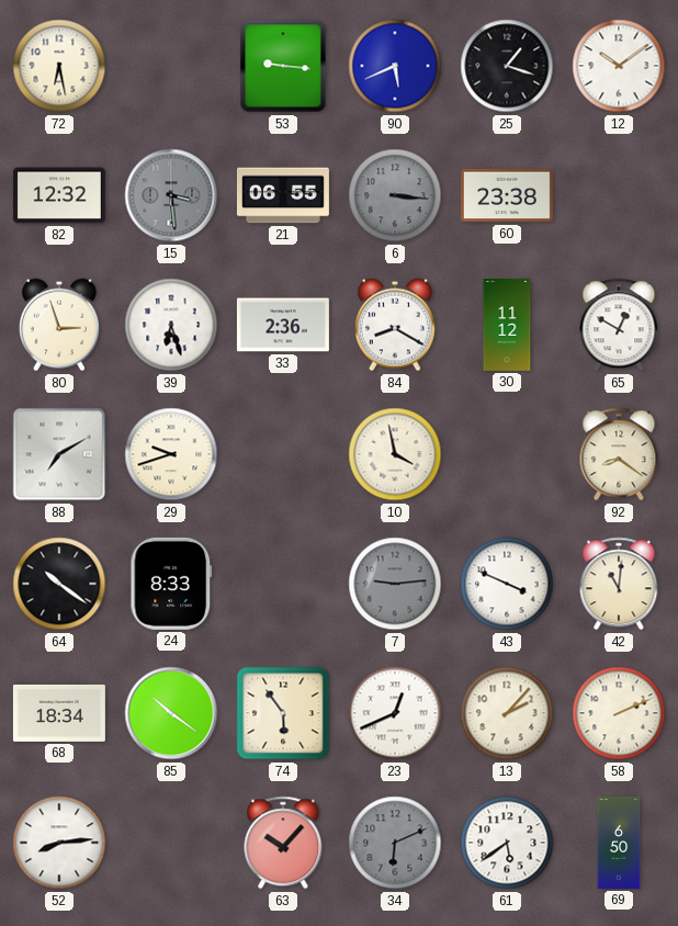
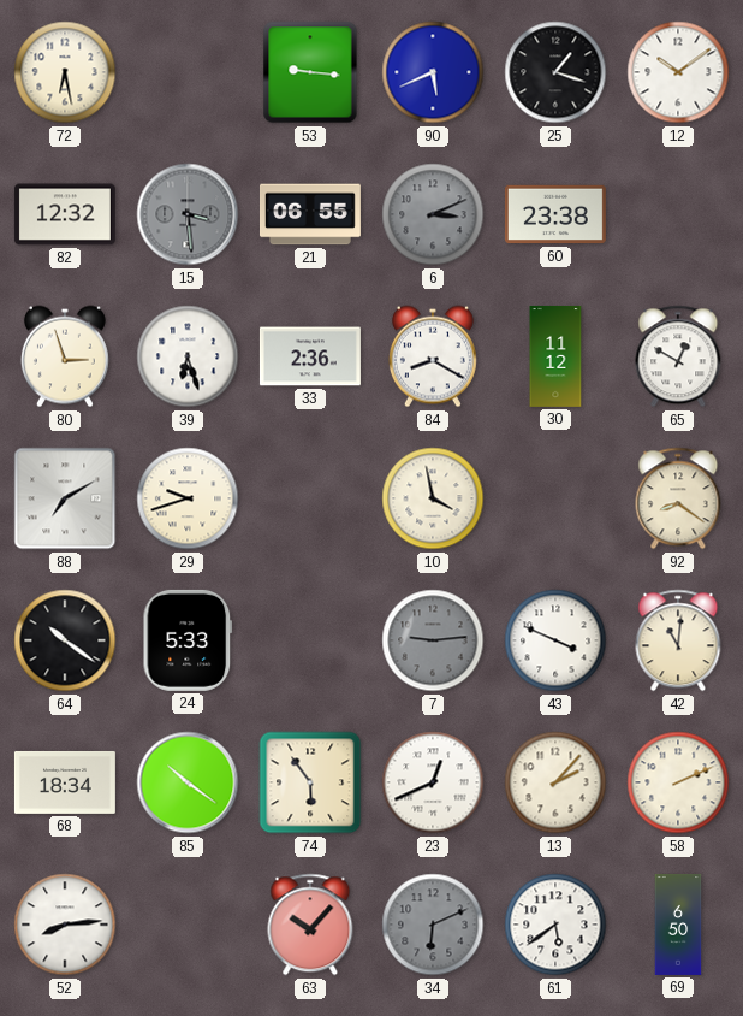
6: 3:16 -> 3:11
24: 8:33 -> 5:33
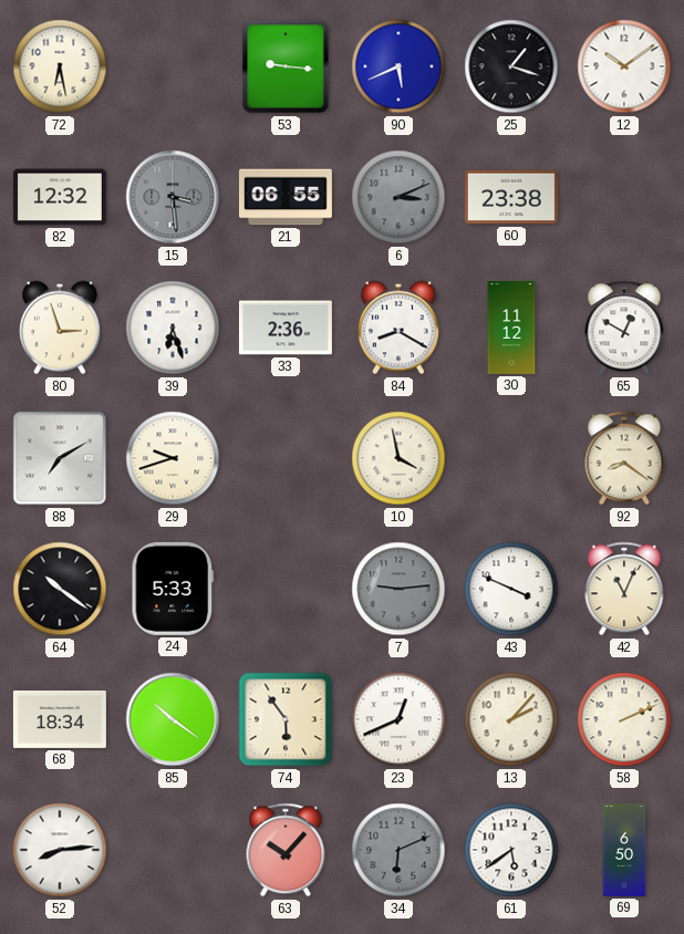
42: 11:01 -> 11:04
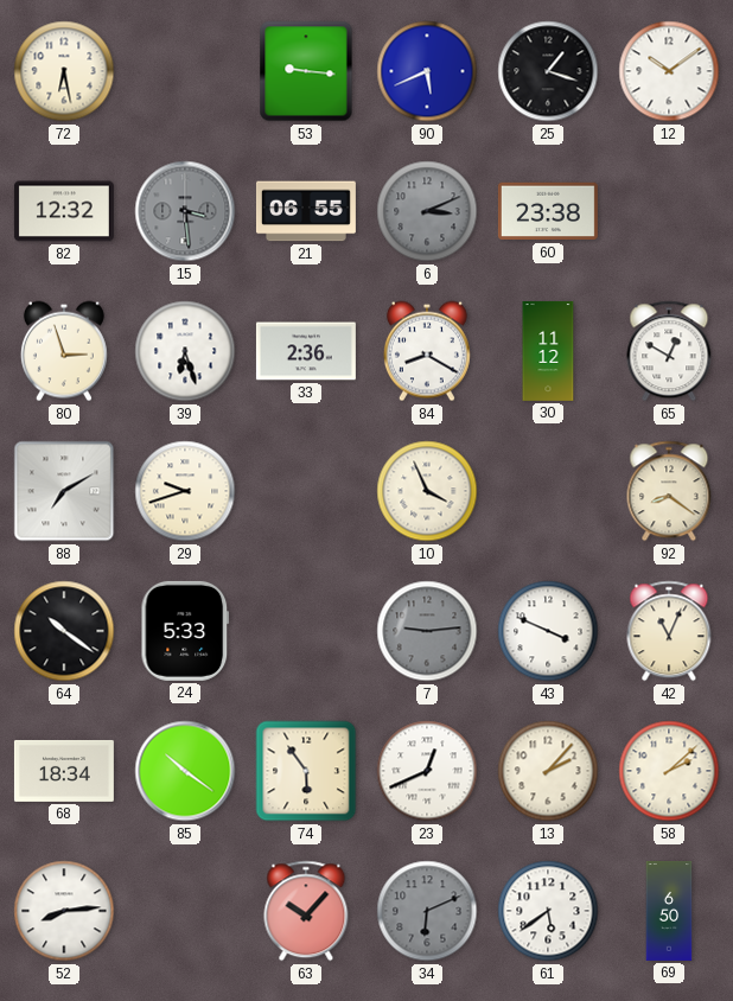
10: 3:58 -> 3:56
58: 2:11 -> 2:08
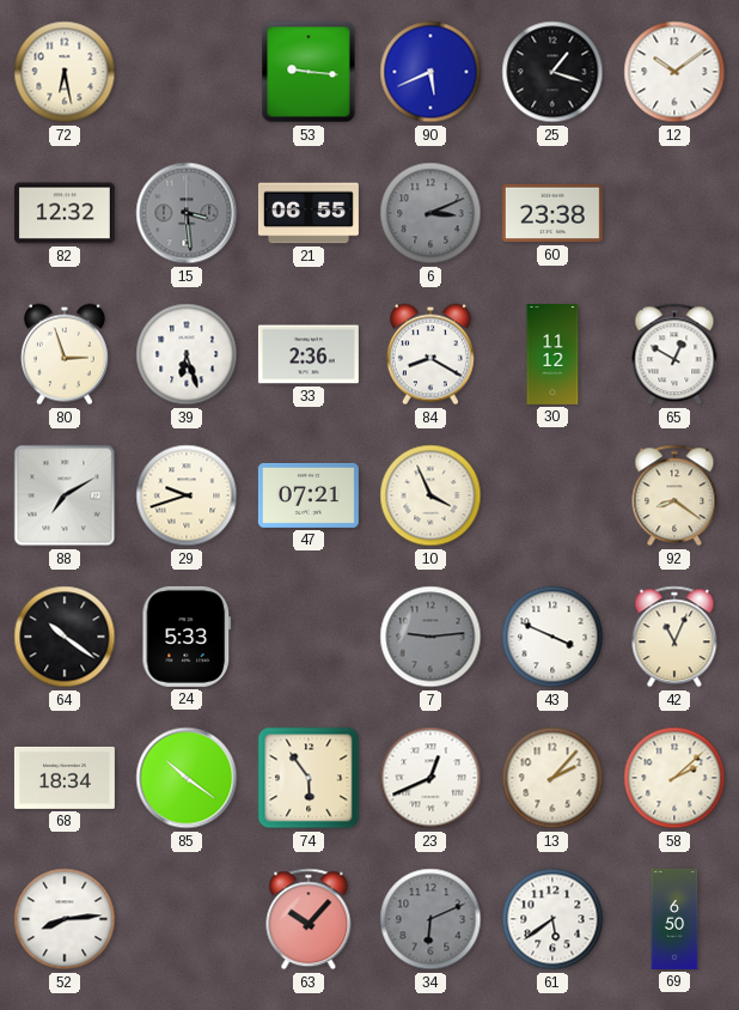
47: none -> 07:21
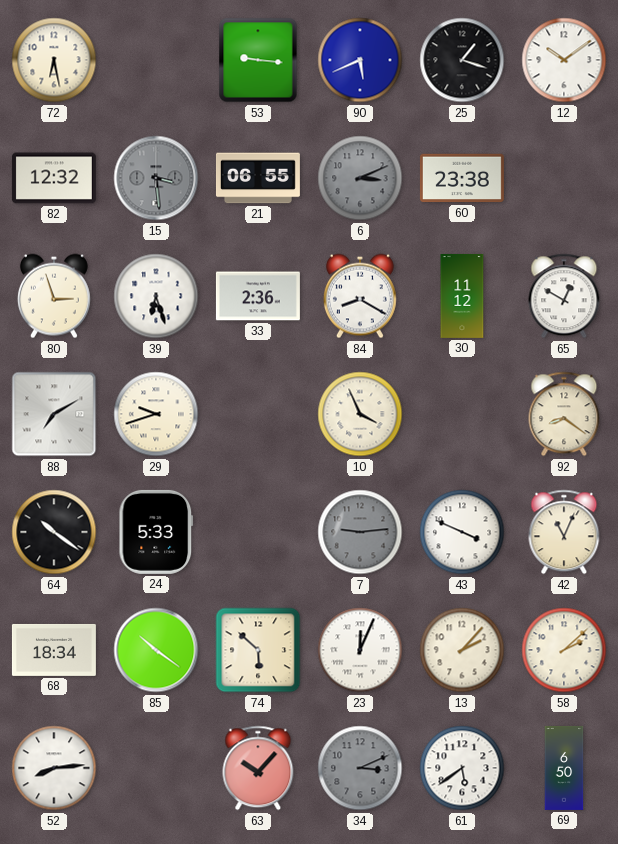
47: 07:21 -> none
74: 5:54 -> 5:52
23: 12:41 -> 12:04
34: 6:11 -> 3:11
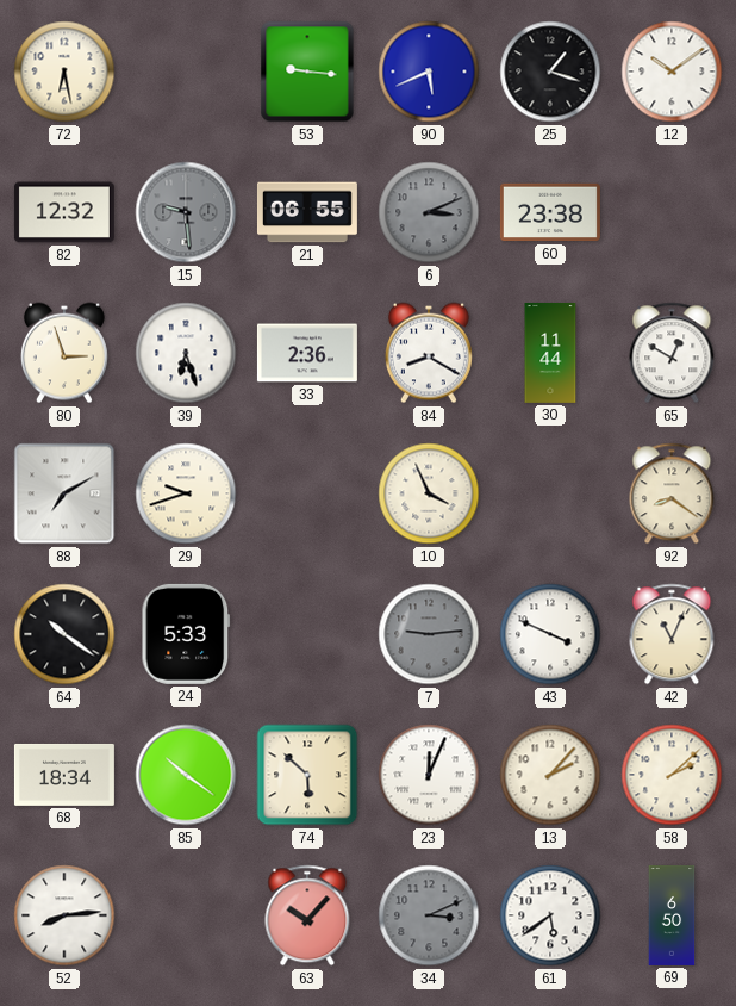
15: 3:29 -> 9:29
30: 11:12 -> 11:44
